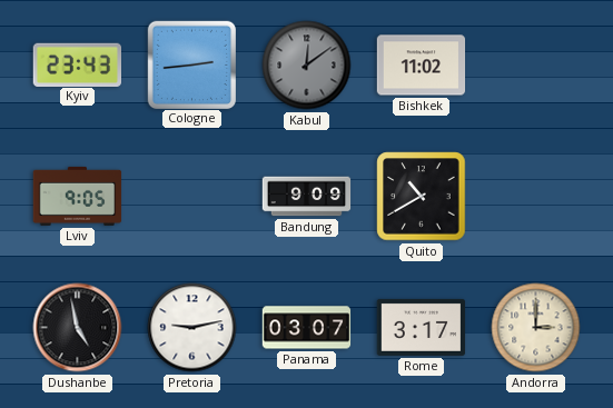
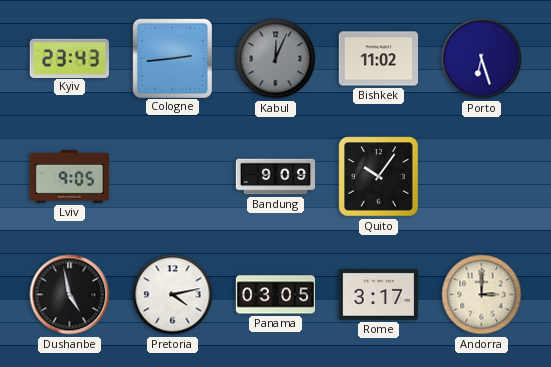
Kabul: 12:09 -> 12:04
Porto: none -> 6:27
Quito: 10:40 -> 10:06
Pretoria: 9:13 -> 4:13
Panama: 03:07 -> 03:05
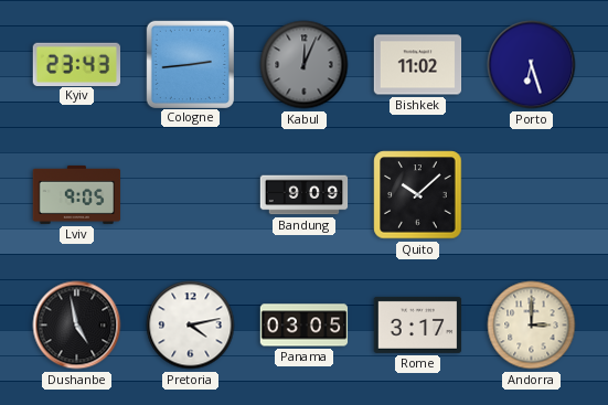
Quito: 10:06 -> 10:08
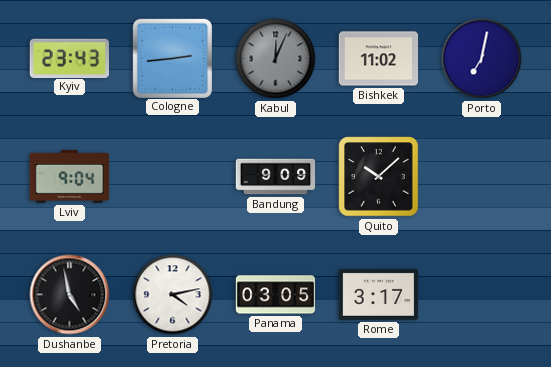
Porto: 6:27 -> 7:02
Lviv: 9:05 -> 9:04
Andorra: 3:00 -> none
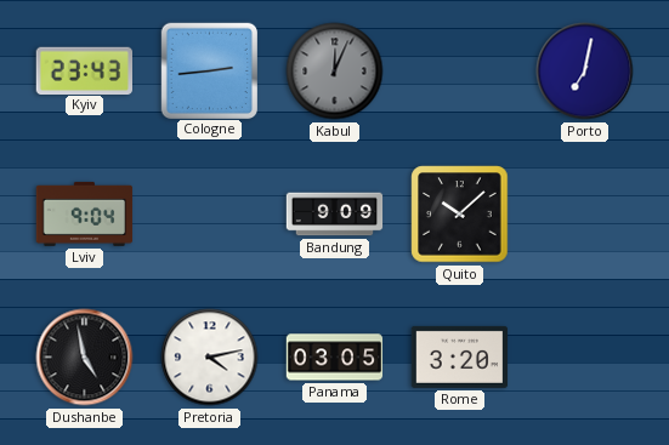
Bishkek: 11:02 -> none
Rome: 3:17 -> 3:20
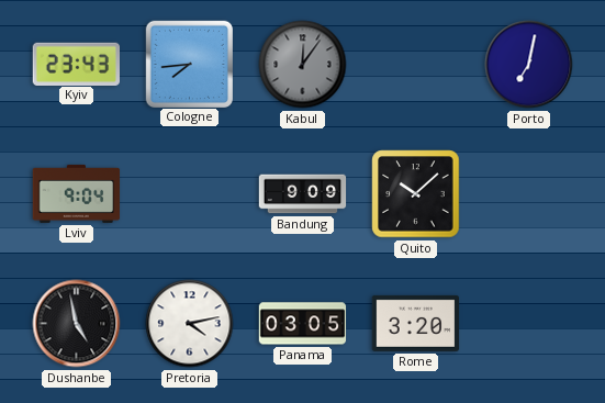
Cologne: 2:44 -> 7:44
Kabul: 12:04 -> 12:06
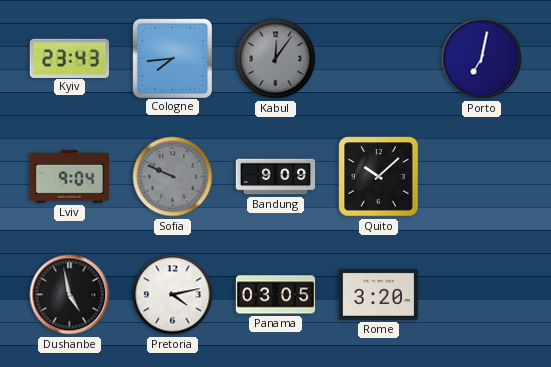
Sofia: none -> 9:49
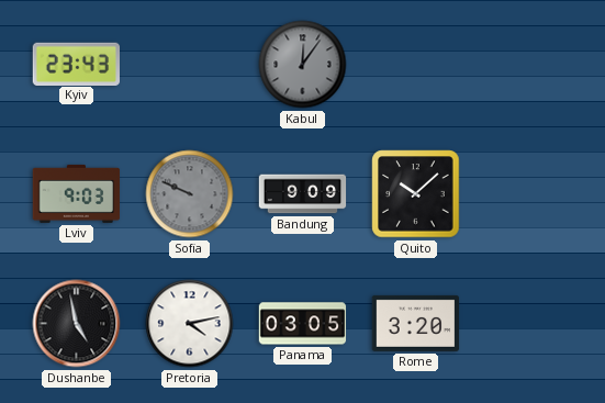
Cologne: 7:44 -> none
Porto: 7:02 -> none
Lviv: 9:04 -> 9:03
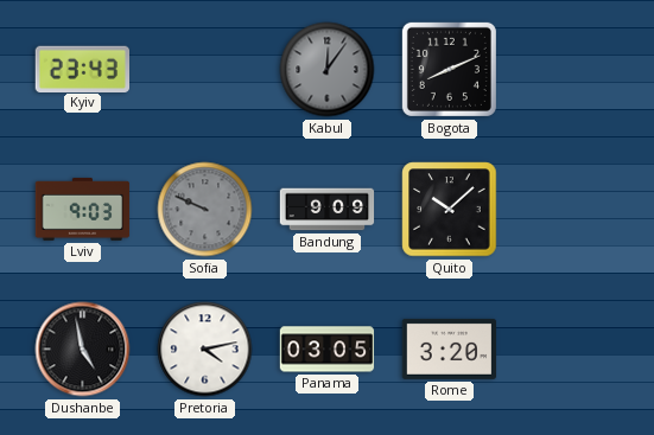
Bogota: none -> 8:11
